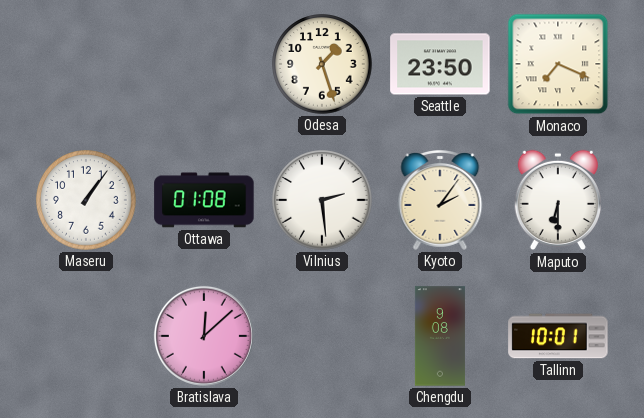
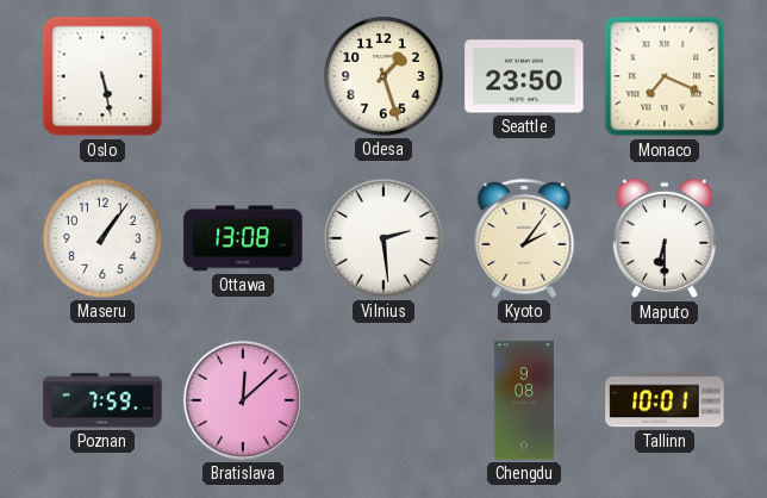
Oslo: none -> 5:28
Ottawa: 01:08 -> 13:08
Poznan: none -> 7:59
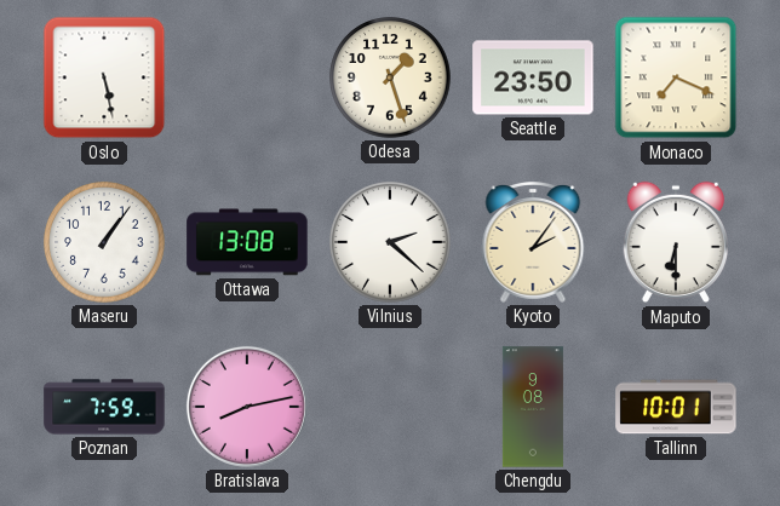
Vilnius: 2:29 -> 2:22
Bratislava: 12:08 -> 8:13
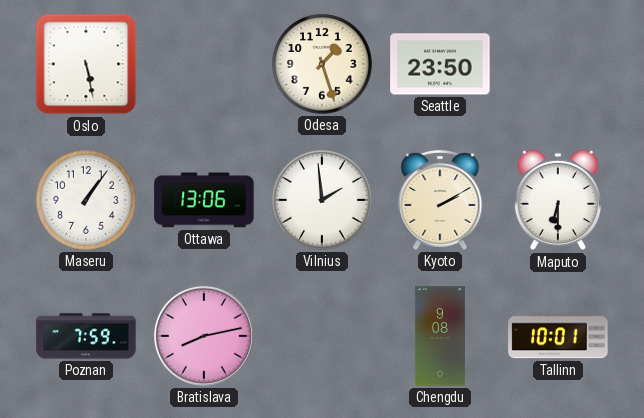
Monaco: 7:19 -> none
Ottawa: 13:08 -> 13:06
Vilnius: 2:22 -> 1:59
Kyoto: 2:06 -> 2:10
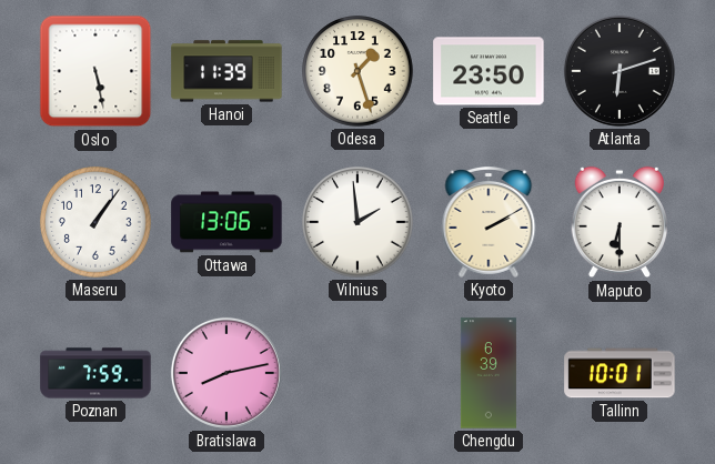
Hanoi: none -> 11:39
Atlanta: none -> 6:12
Chengdu: 9:08 -> 6:39
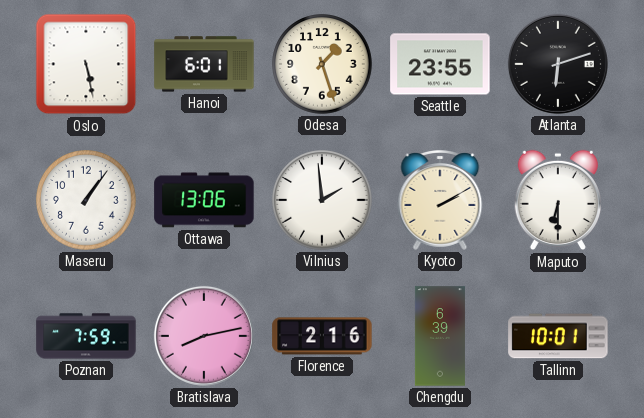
Hanoi: 11:39 -> 6:01
Seattle: 23:50 -> 23:55
Florence: none -> 2:16
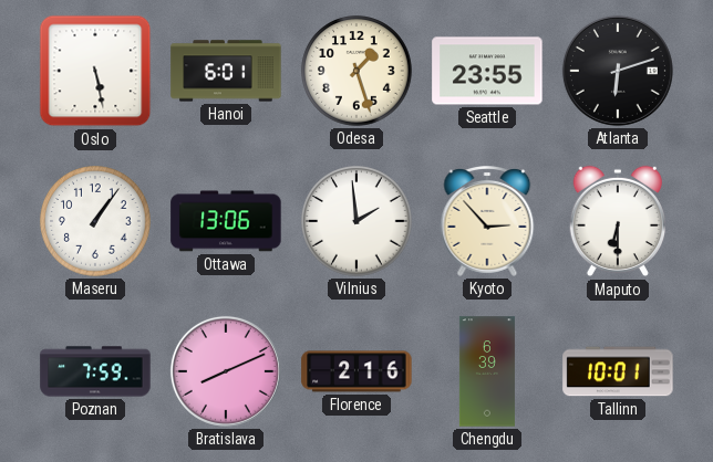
Kyoto: 2:10 -> 2:53
Bratislava: 8:13 -> 8:11
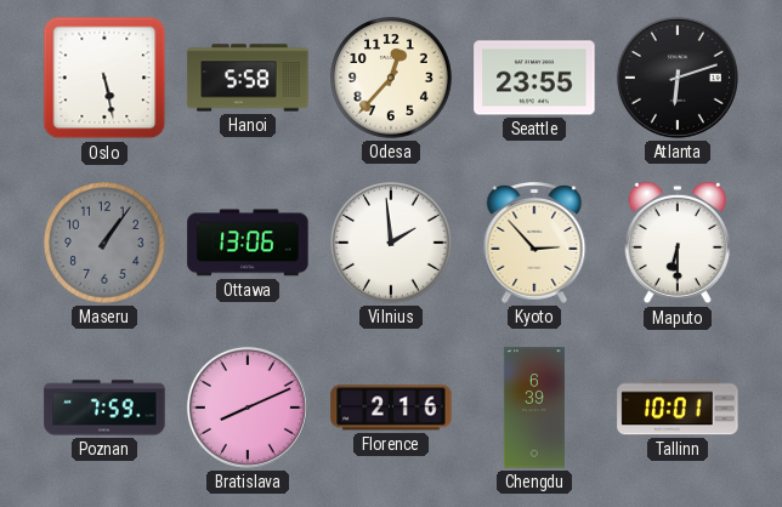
Hanoi: 6:01 -> 5:58
Odesa: 1:27 -> 12:37
Maseru dial: white -> grey
